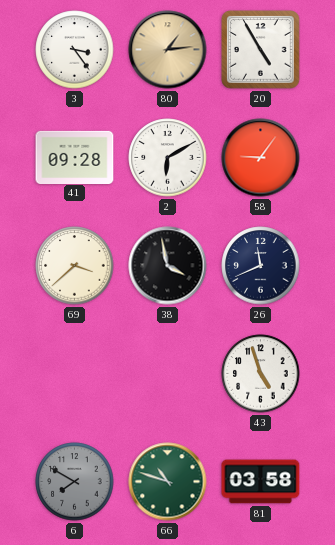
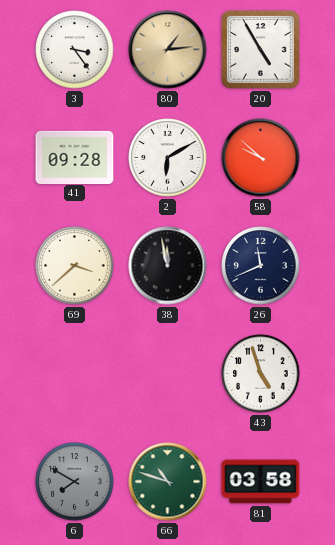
58: 9:06 -> 9:52
38: 3:58 -> 11:58
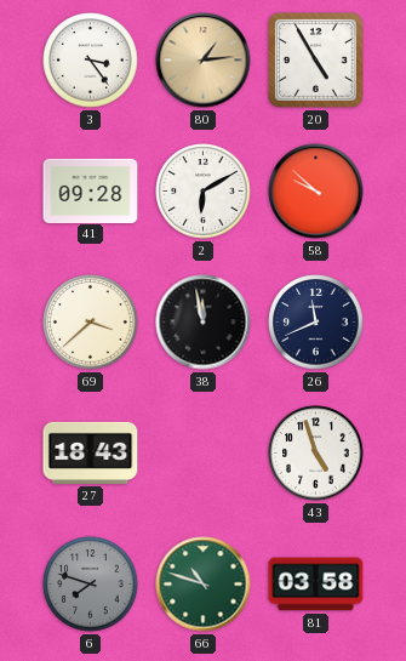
27: none -> 18:43
6: 7:50 -> 7:48
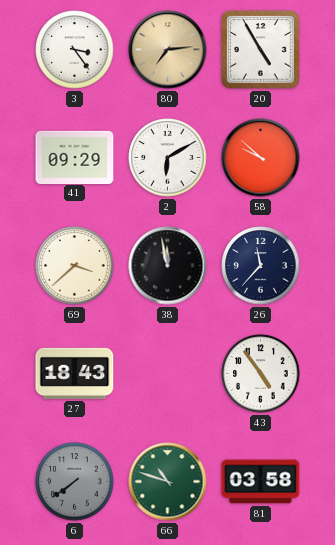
80: 1:14 -> 7:14
41: 09:28 -> 09:29
26: 11:41 -> 11:37
43: 4:57 -> 4:54
6: 7:48 -> 7:39
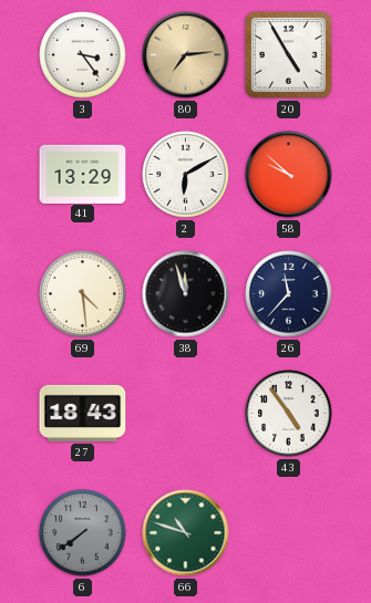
41: 09:29 -> 13:29
69: 3:38 -> 4:29
38: 11:58 -> 11:57
81: 03:58 -> none
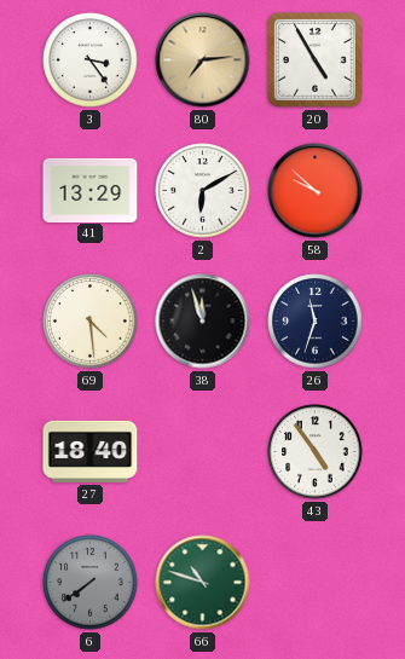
26: 11:37 -> 11:33
27: 18:43 -> 18:40
